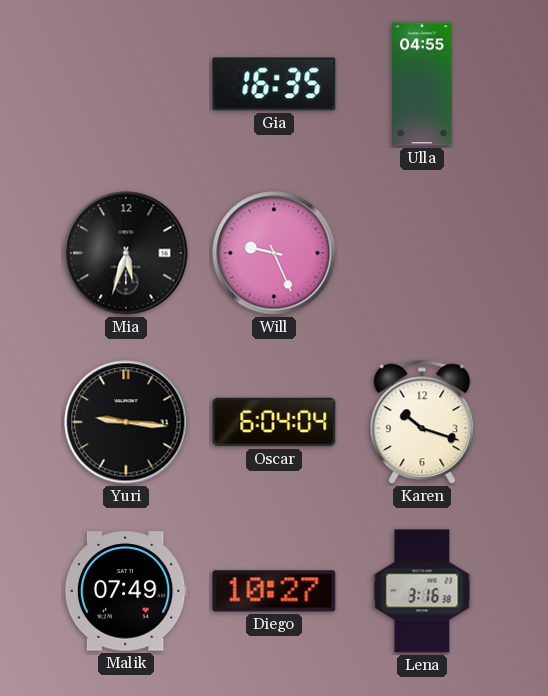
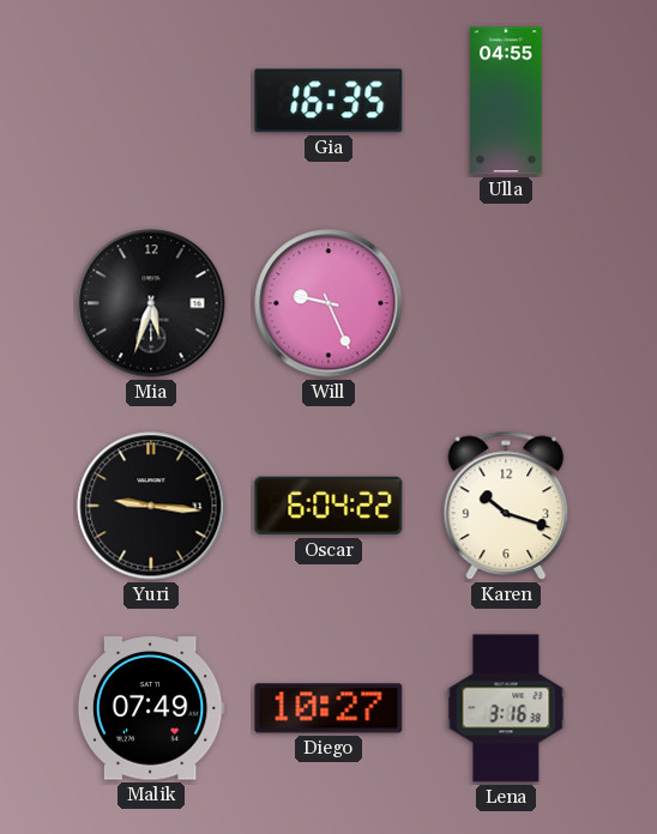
Oscar: 6:04:04 -> 6:04:22
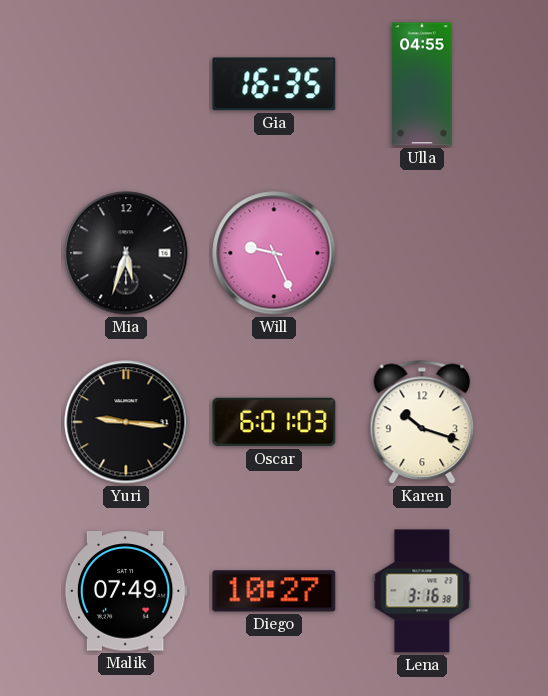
Oscar: 6:04 -> 6:01
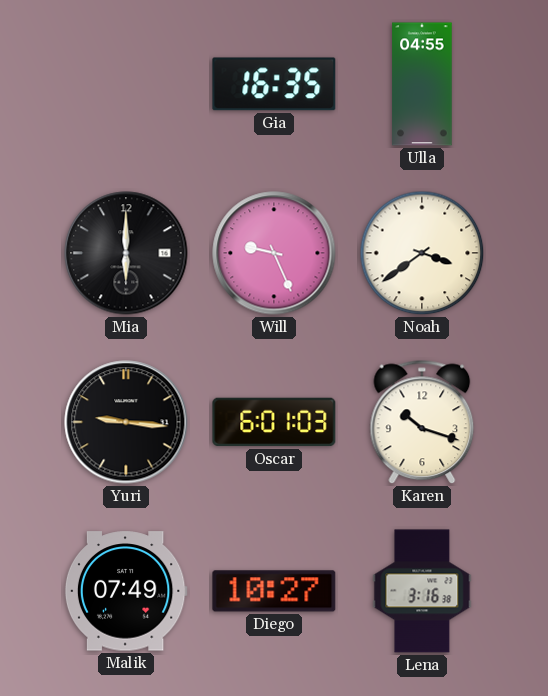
Mia: 5:33 -> 6:00
Noah: none -> 3:39
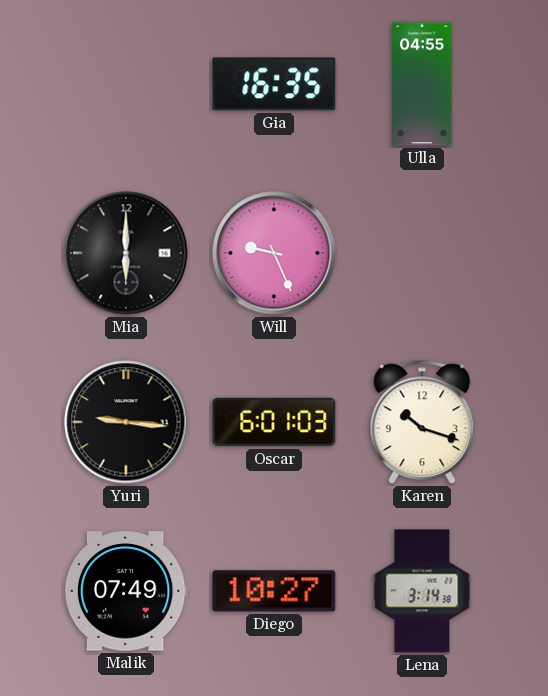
Noah: 3:39 -> none
Lena: 3:16 -> 3:14
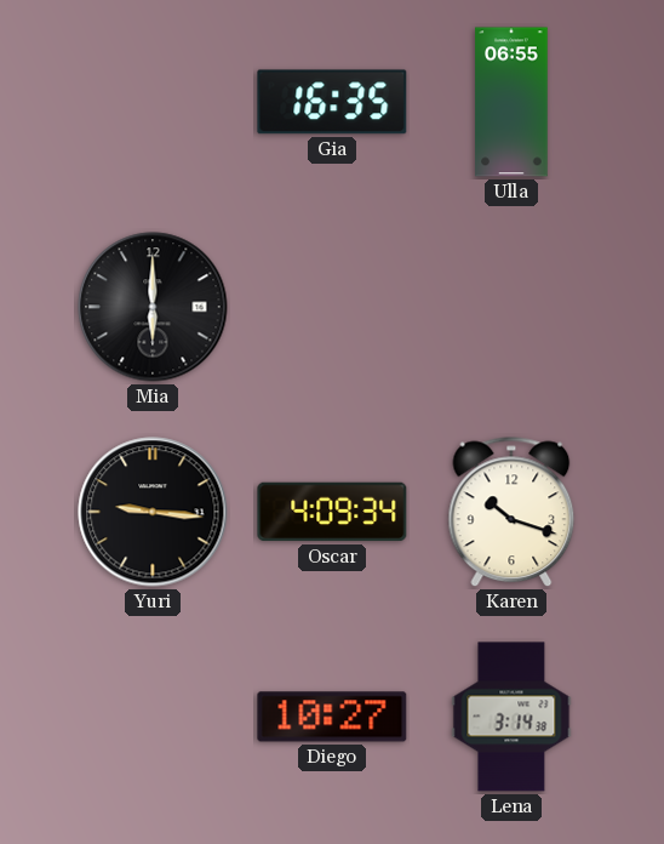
Ulla: 04:55 -> 06:55
Will: 9:26 -> none
Oscar: 6:01 -> 4:09
Malik: 07:49 -> none
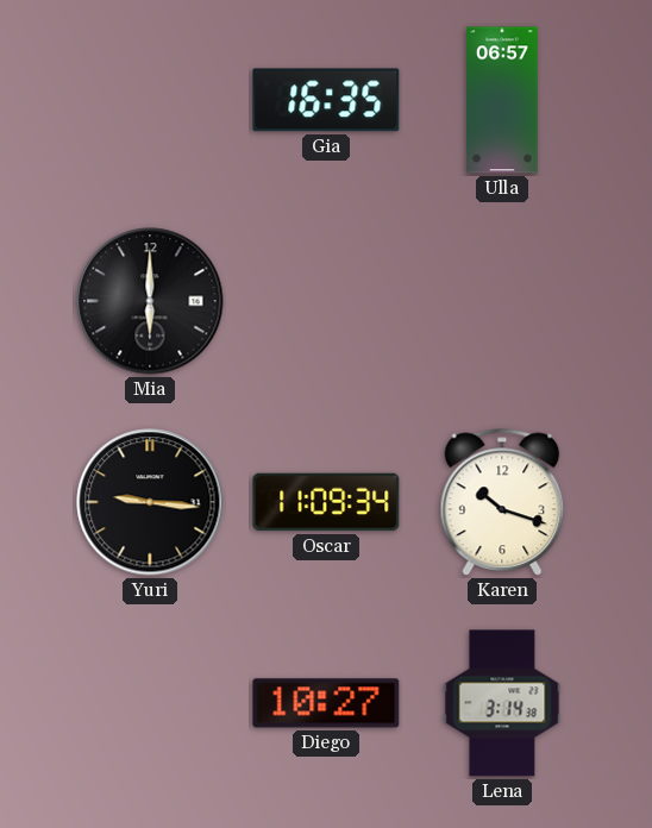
Ulla: 06:55 -> 06:57
Oscar: 4:09 -> 11:09
